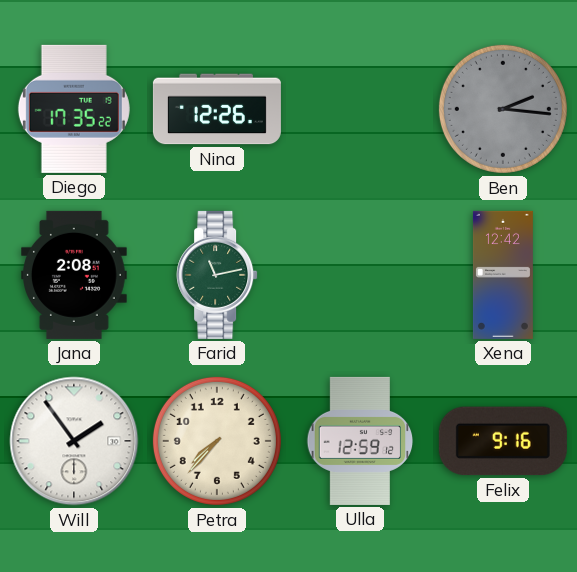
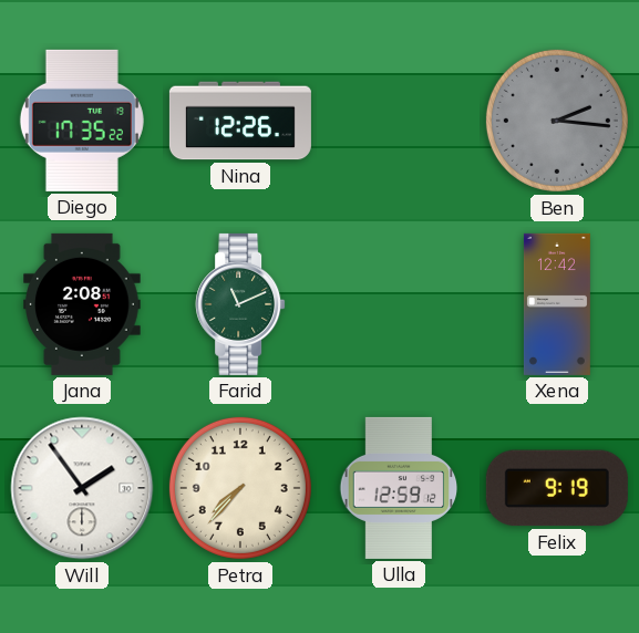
Farid: 11:13 -> 11:11
Felix: 9:16 -> 9:19
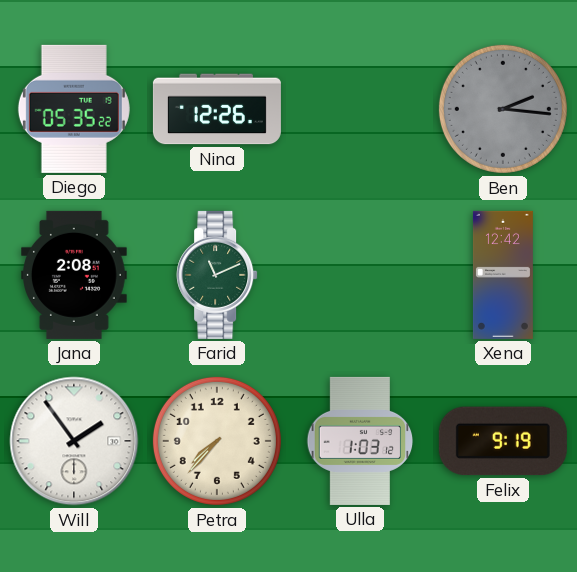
Diego: 17:35 -> 05:35
Ulla: 12:59 -> 1:03
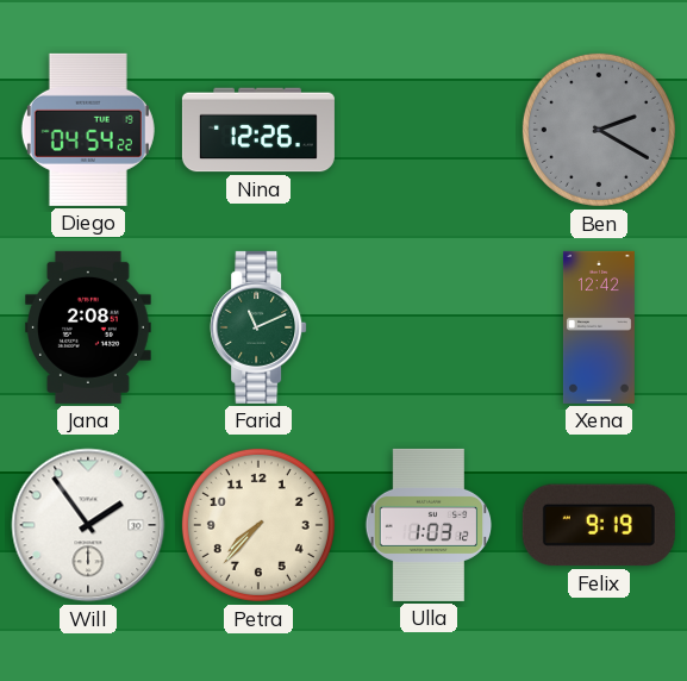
Diego: 05:35 -> 04:54
Ben: 2:16 -> 2:20
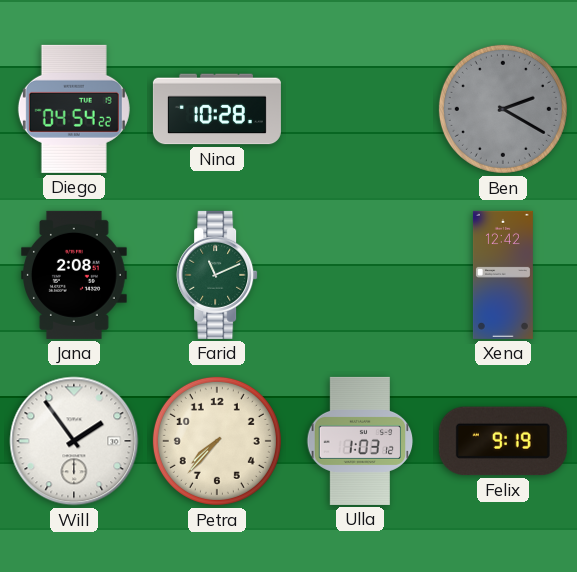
Nina: 12:26 -> 10:28
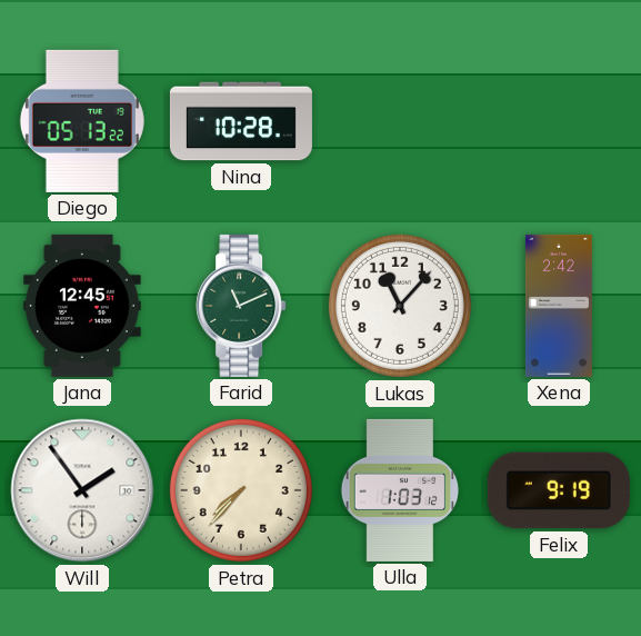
Diego: 04:54 -> 05:13
Ben: 2:20 -> none
Jana: 2:08 -> 12:45
Lukas: none -> 11:07
Xena: 12:42 -> 2:42
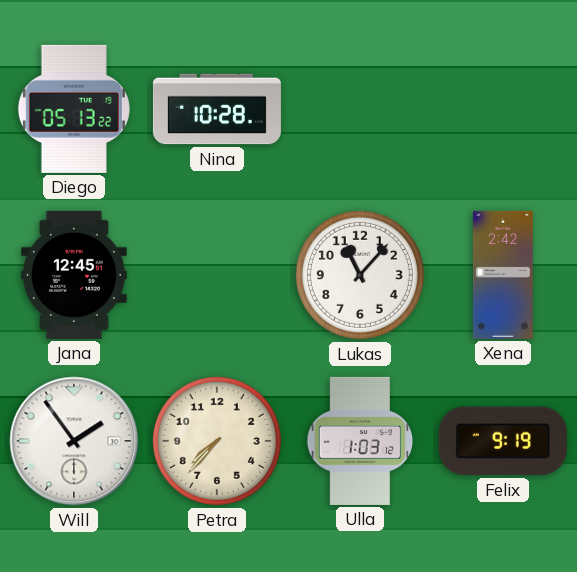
Farid: 11:11 -> none
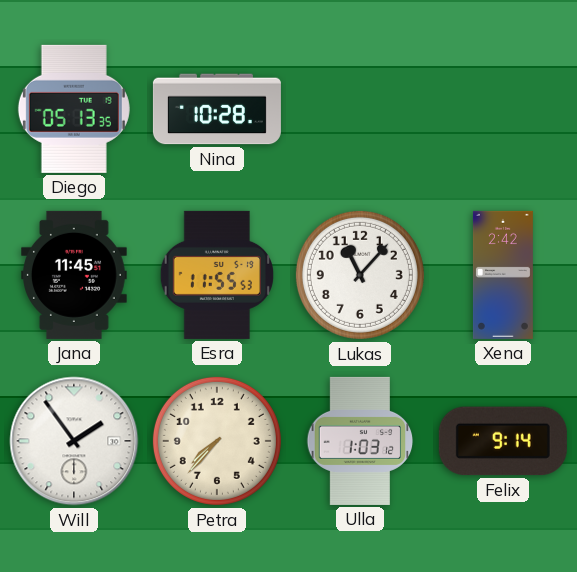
Diego: 05:13:22 -> 05:13:35
Jana: 12:45 -> 11:45
Esra: none -> 11:55
Felix: 9:19 -> 9:14
